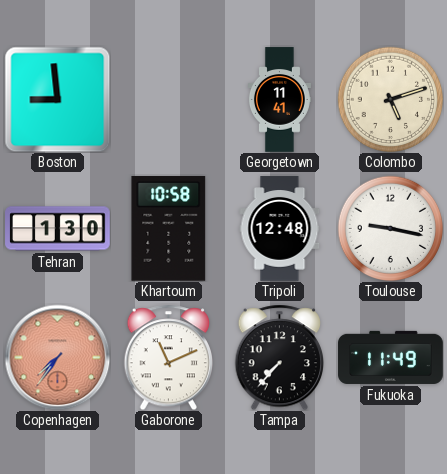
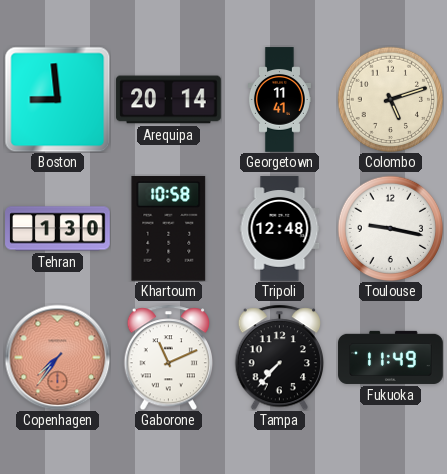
Arequipa: none -> 20:14
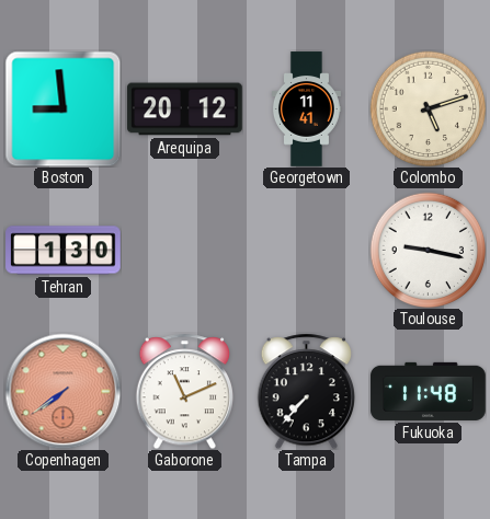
Arequipa: 20:14 -> 20:12
Khartoum: 10:58 -> none
Tripoli: 12:48 -> none
Copenhagen: 7:36 -> 7:39
Fukuoka: 11:49 -> 11:48
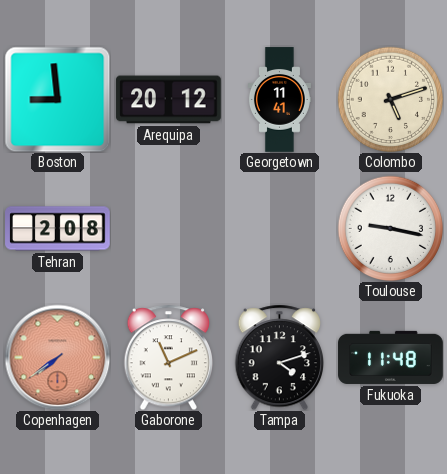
Tehran: 1:30 -> 2:08
Tampa: 7:37 -> 4:12
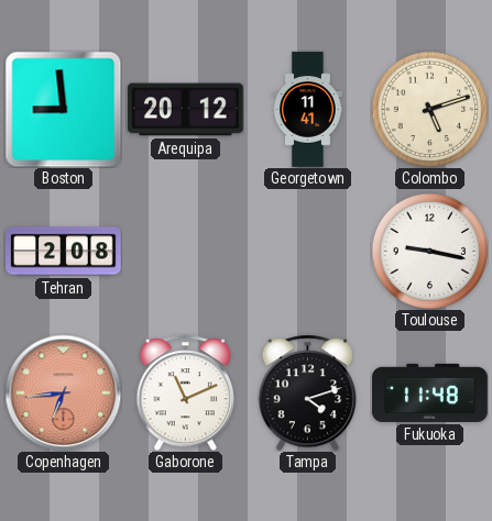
Copenhagen: 7:39 -> 6:44
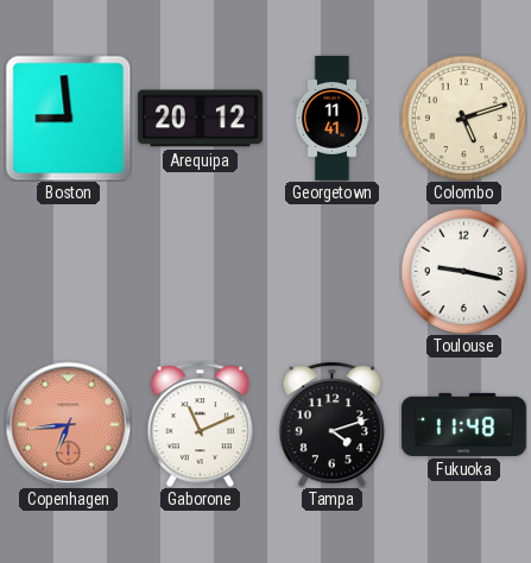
Tehran: 2:08 -> none
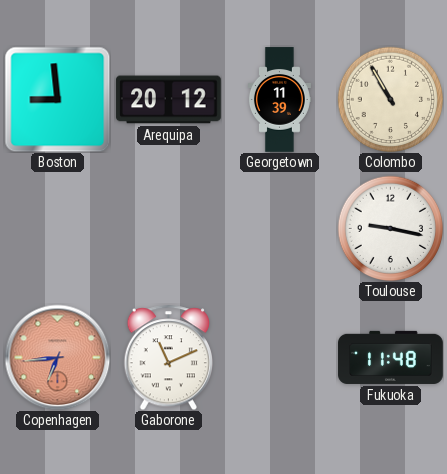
Georgetown: 11:41 -> 11:39
Colombo: 5:12 -> 10:55
Tampa: 4:12 -> none
